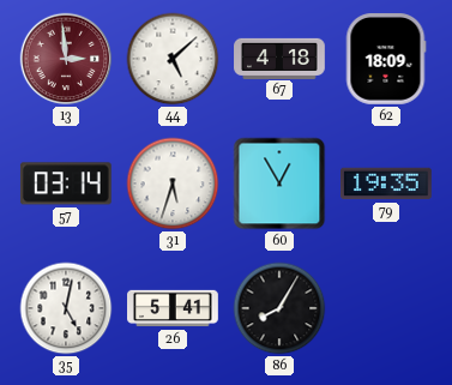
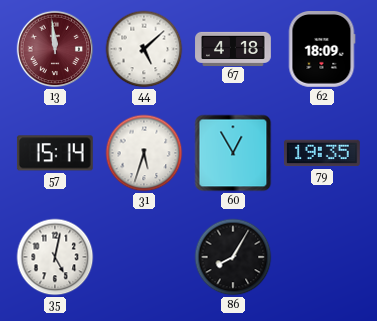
13: 2:59 -> 11:59
57: 03:14 -> 15:14
26: 5:41 -> none
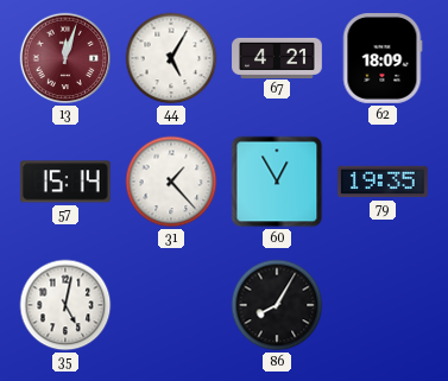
13: 11:59 -> 12:03
44: 5:08 -> 5:05
67: 4:18 -> 4:21
31: 5:33 -> 1:23
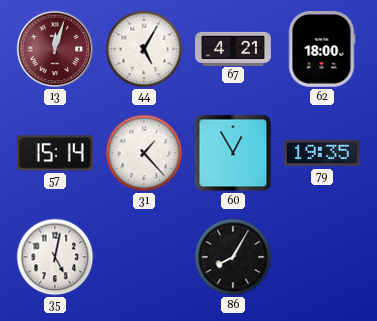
62: 18:09 -> 18:00
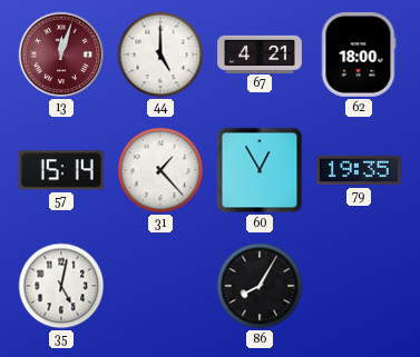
44: 5:05 -> 5:00
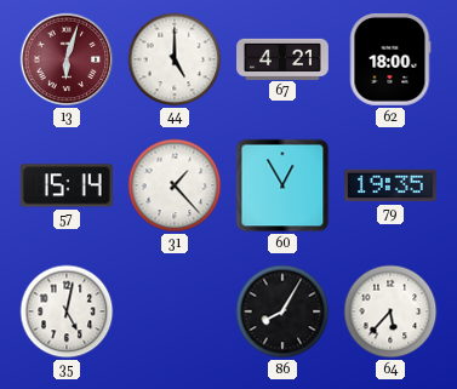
13: 12:03 -> 6:03
64: none -> 5:37
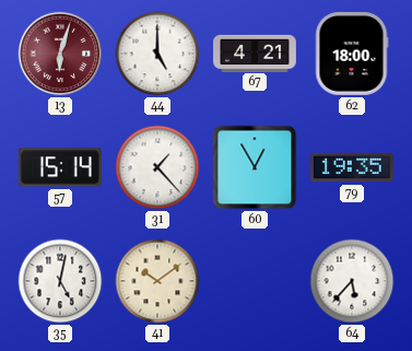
41: none -> 10:09
86: 8:05 -> none
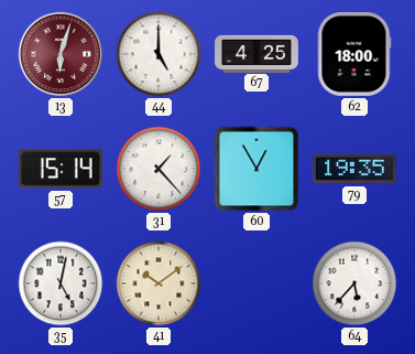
67: 4:21 -> 4:25
